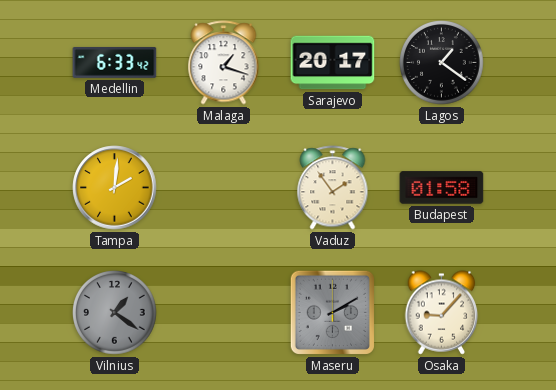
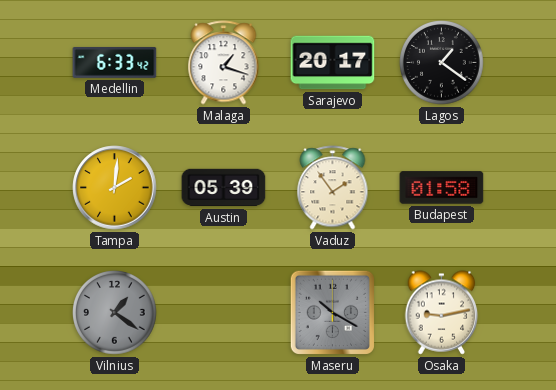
Austin: none -> 05:39
Maseru: 2:10 -> 10:20
Osaka: 9:07 -> 9:13
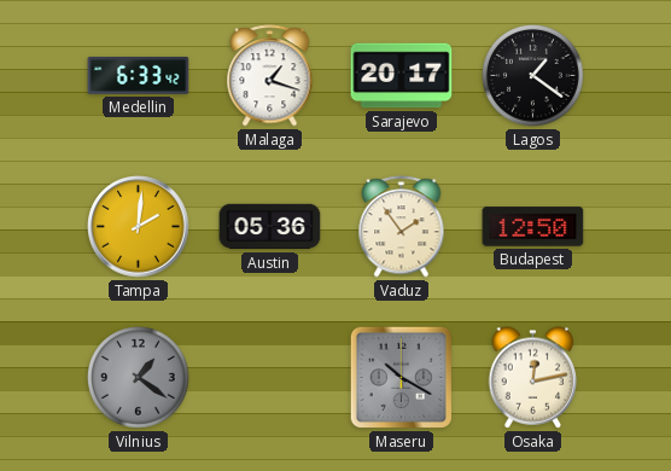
Austin: 05:39 -> 05:36
Budapest: 01:58 -> 12:50
Osaka: 9:13 -> 12:13
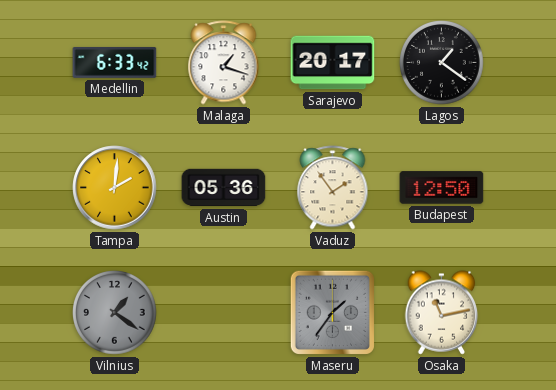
Maseru: 10:20 -> 1:36
Osaka: 12:13 -> 11:13
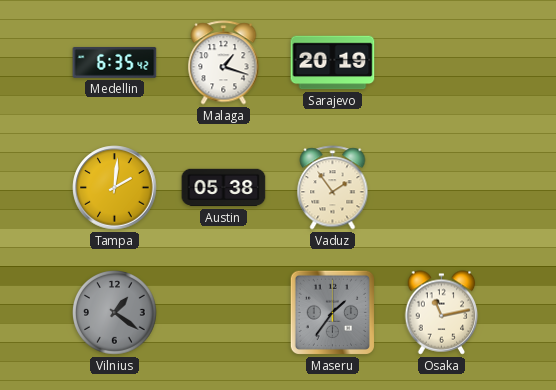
Medellin: 6:33 -> 6:35
Sarajevo: 20:17 -> 20:19
Lagos: 1:21 -> none
Austin: 05:36 -> 05:38
Budapest: 12:50 -> none
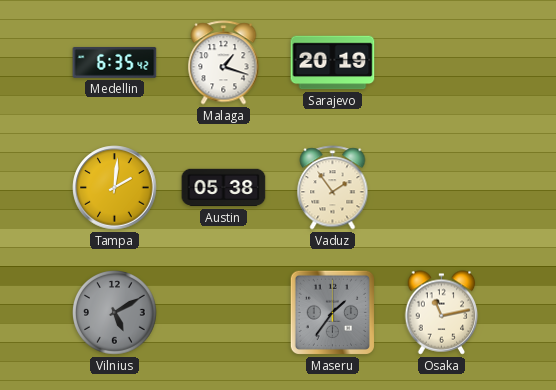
Vilnius: 1:21 -> 5:10
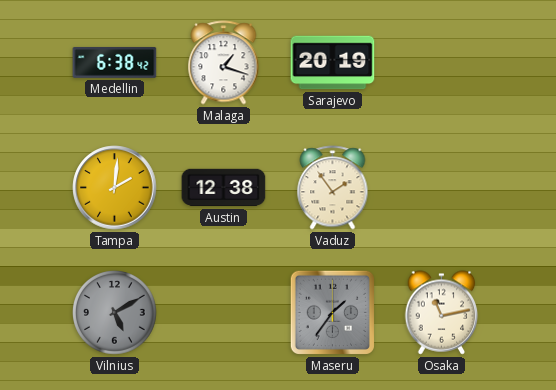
Medellin: 6:35 -> 6:38
Austin: 05:38 -> 12:38
